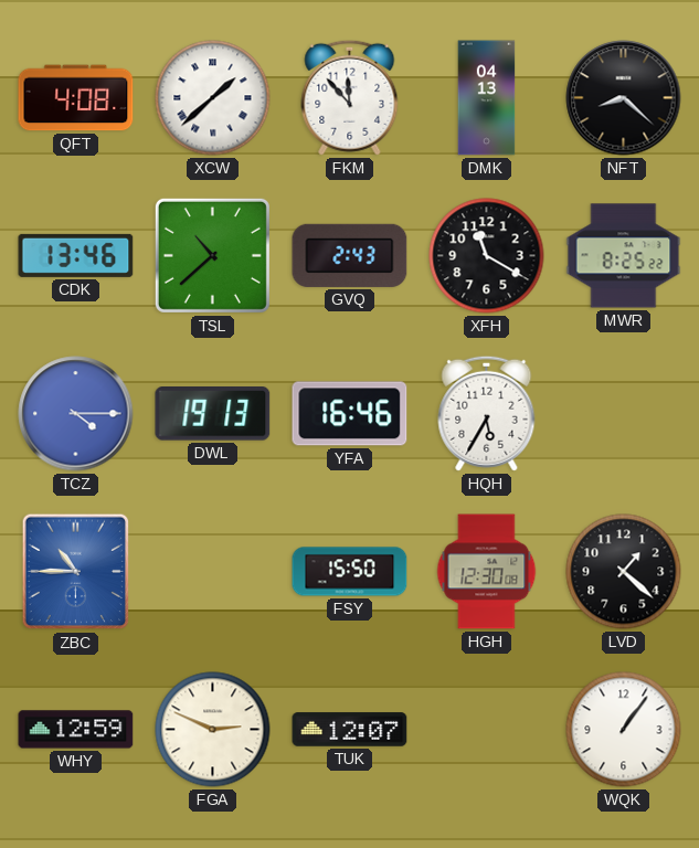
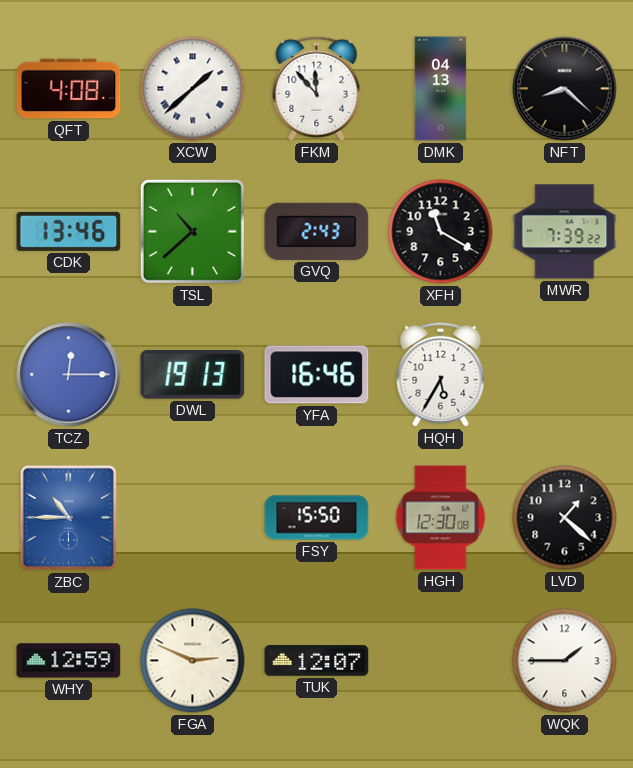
MWR: 8:25 -> 7:39
TCZ: 4:15 -> 12:15
WQK: 1:06 -> 1:45
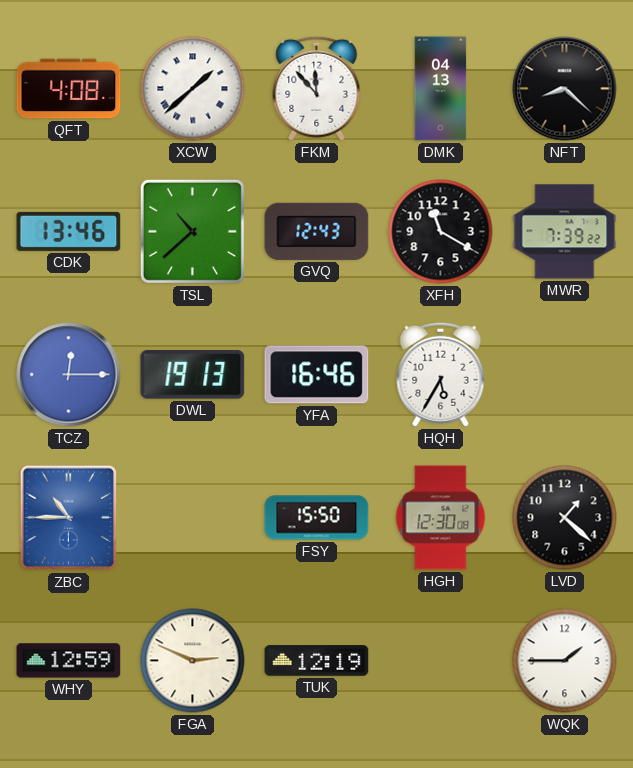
GVQ: 2:43 -> 12:43
TUK: 12:07 -> 12:19
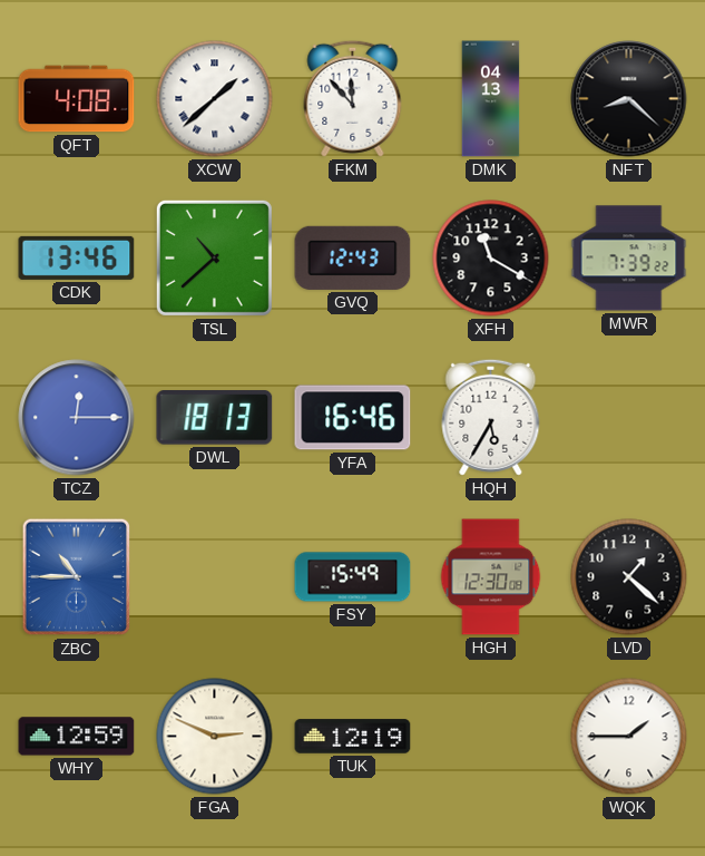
DWL: 19:13 -> 18:13
FSY: 15:50 -> 15:49
